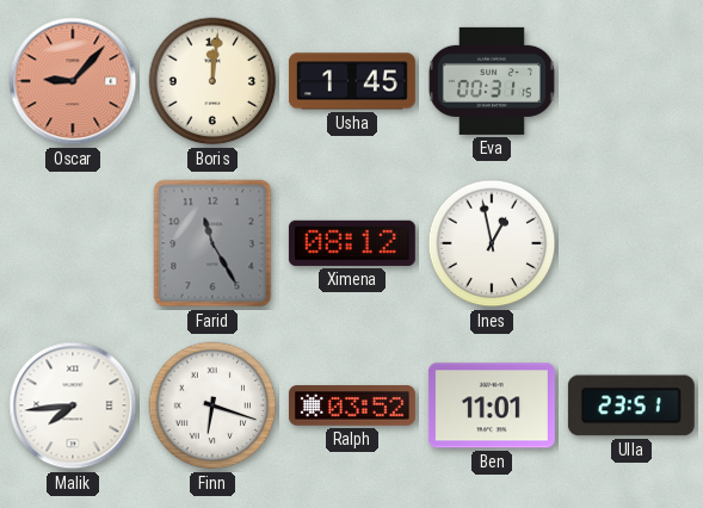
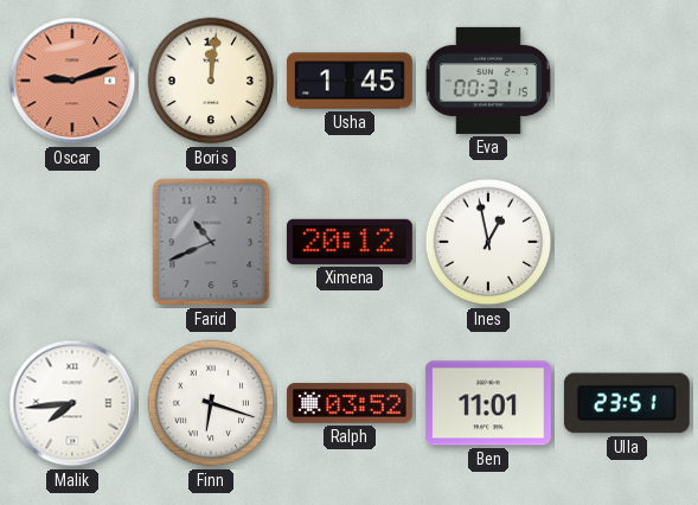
Oscar: 9:07 -> 9:12
Farid: 11:25 -> 10:41
Ximena: 08:12 -> 20:12
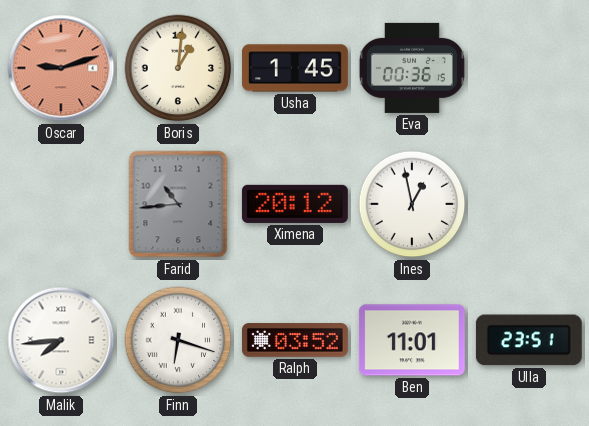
Boris: 12:01 -> 1:01
Eva: 00:31 -> 00:36
Farid: 10:41 -> 10:44
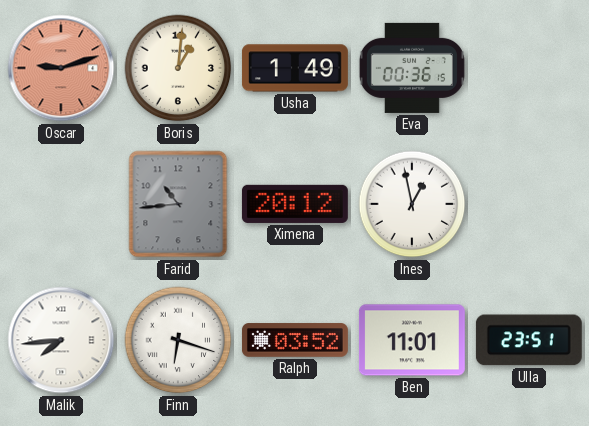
Usha: 1:45 -> 1:49
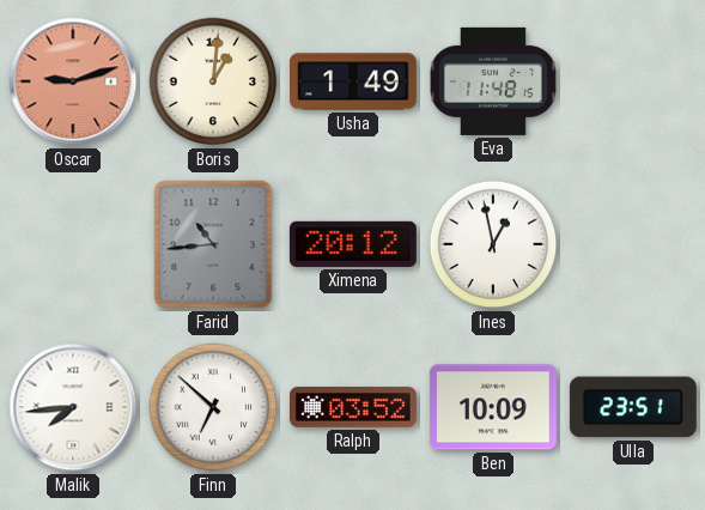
Eva: 00:36 -> 11:48
Finn: 6:18 -> 6:52
Ben: 11:01 -> 10:09
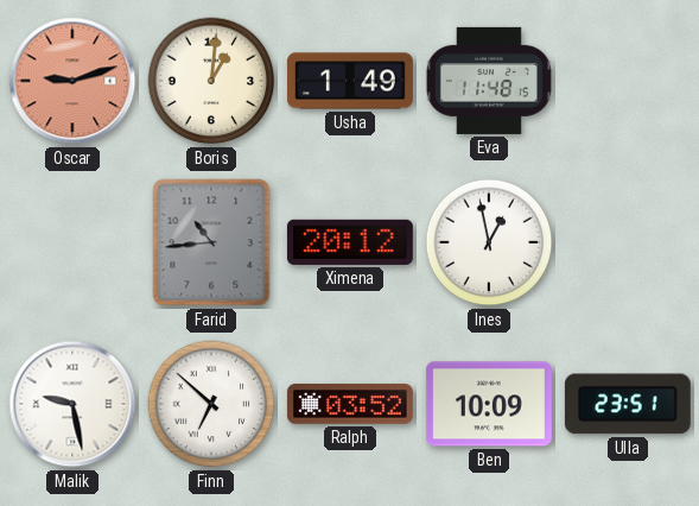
Malik: 7:44 -> 9:28
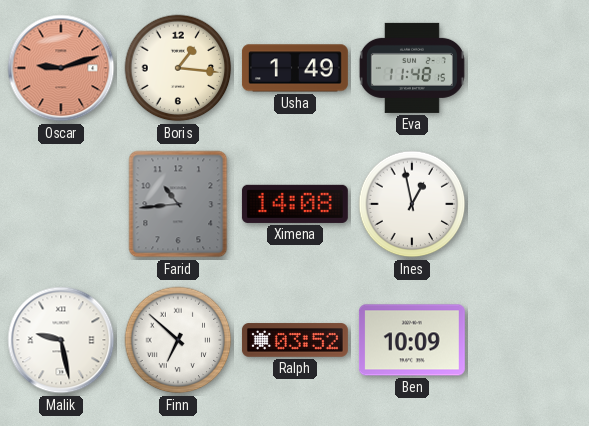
Boris: 1:01 -> 1:16
Ximena: 20:12 -> 14:08
Ulla: 23:51 -> none
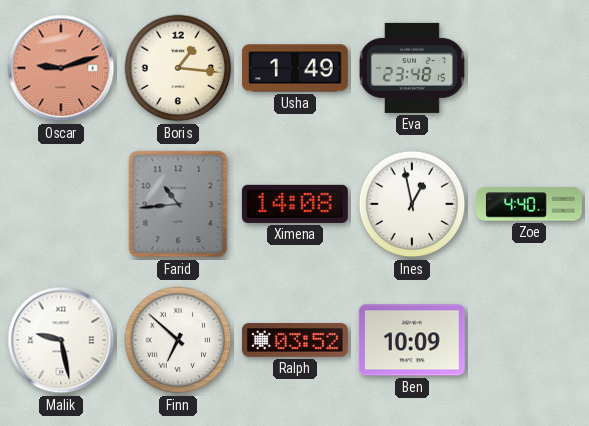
Eva: 11:48 -> 23:48
Zoe: none -> 4:40
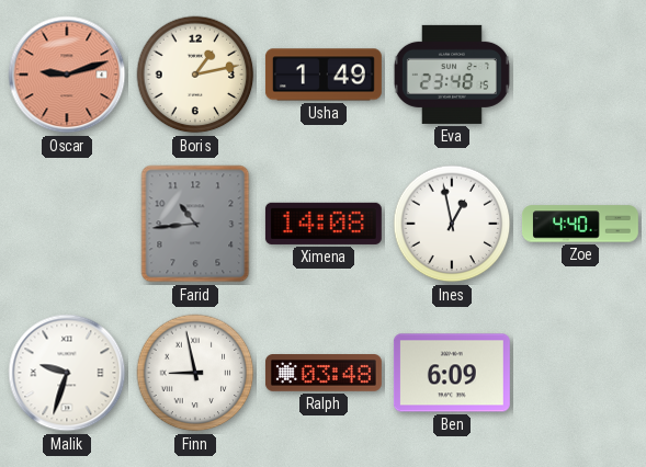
Boris: 1:16 -> 1:13
Malik: 9:28 -> 9:33
Finn: 6:52 -> 8:58
Ralph: 03:52 -> 03:48
Ben: 10:09 -> 6:09
